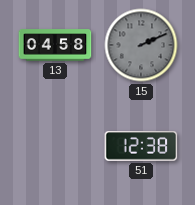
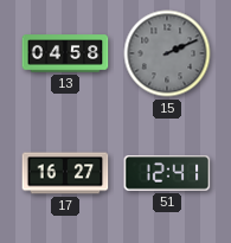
17: none -> 16:27
51: 12:38 -> 12:41
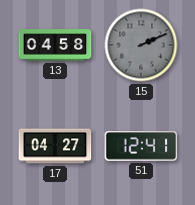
17: 16:27 -> 04:27
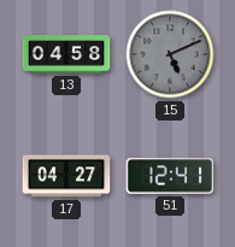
15: 2:11 -> 5:11
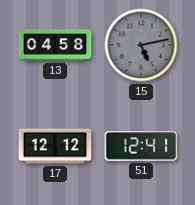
15: 5:11 -> 5:13
17: 04:27 -> 12:12
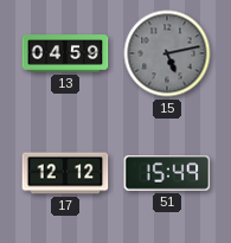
13: 04:58 -> 04:59
51: 12:41 -> 15:49
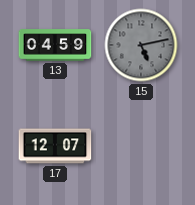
17: 12:12 -> 12:07
51: 15:49 -> none
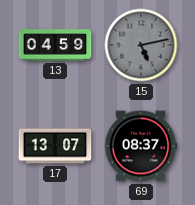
17: 12:07 -> 13:07
69: none -> 08:37
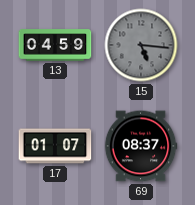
15: 5:13 -> 5:16
17: 13:07 -> 01:07
